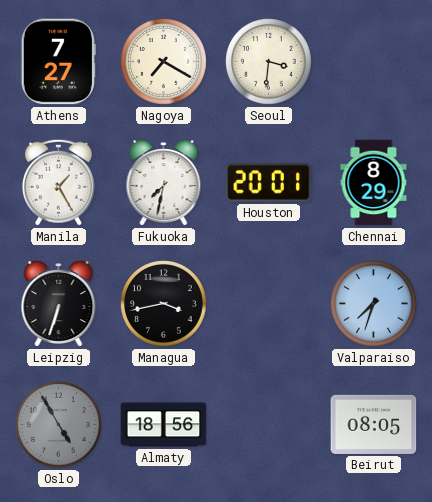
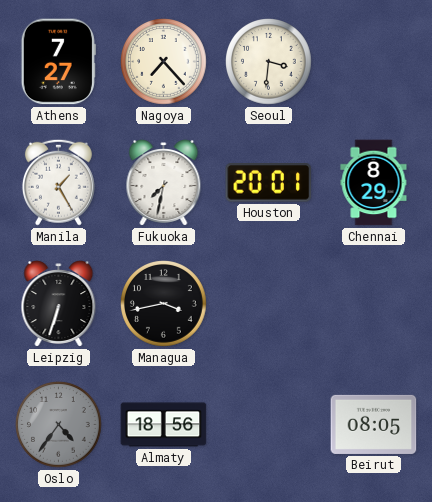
Nagoya: 7:20 -> 7:23
Valparaiso: 7:33 -> none
Oslo: 4:55 -> 4:36
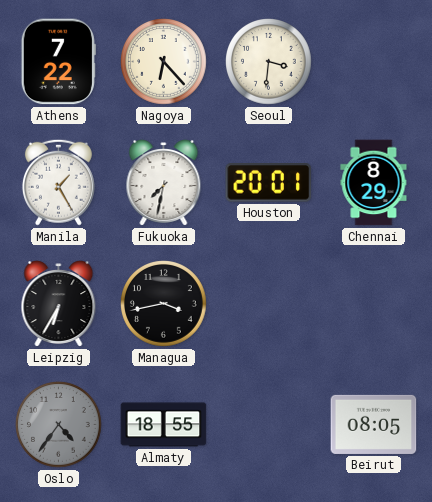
Athens: 7:27 -> 7:22
Nagoya: 7:23 -> 6:23
Leipzig: 6:33 -> 6:35
Almaty: 18:56 -> 18:55
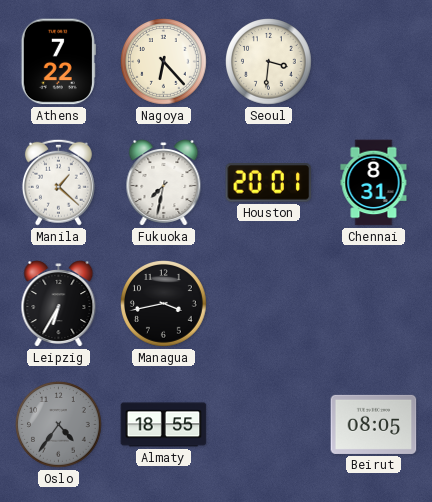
Manila: 1:25 -> 1:22
Chennai: 8:29 -> 8:31
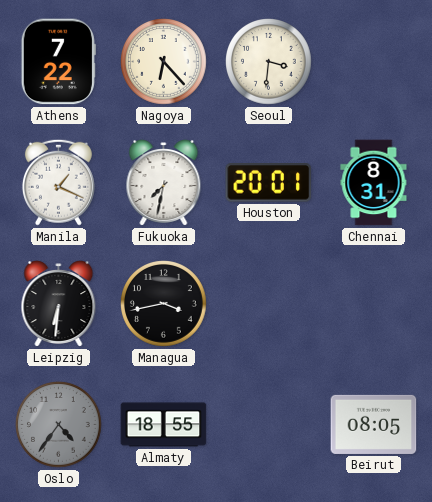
Manila: 1:22 -> 1:19
Leipzig: 6:35 -> 6:31
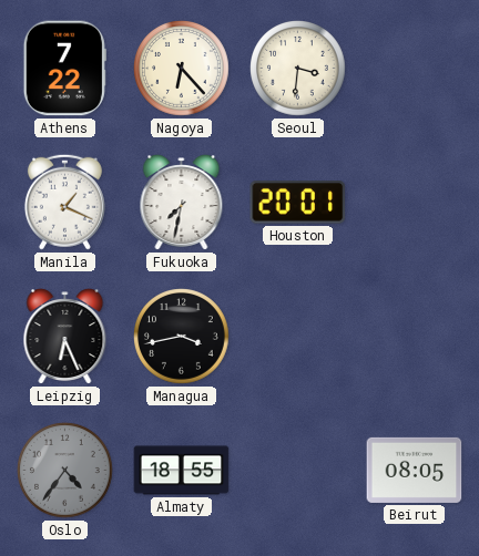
Chennai: 8:31 -> none
Leipzig: 6:31 -> 6:26
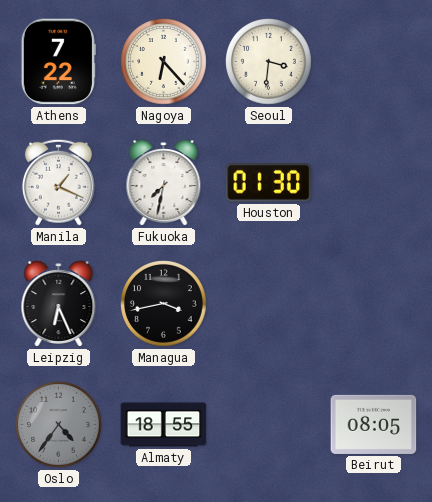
Houston: 20:01 -> 01:30
